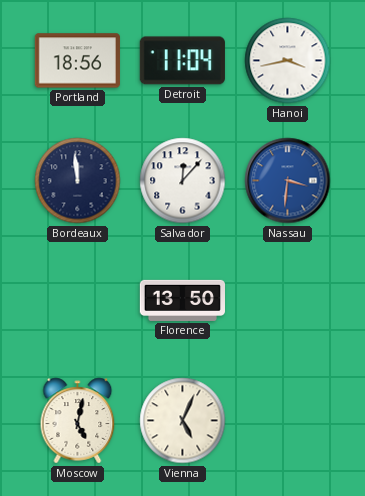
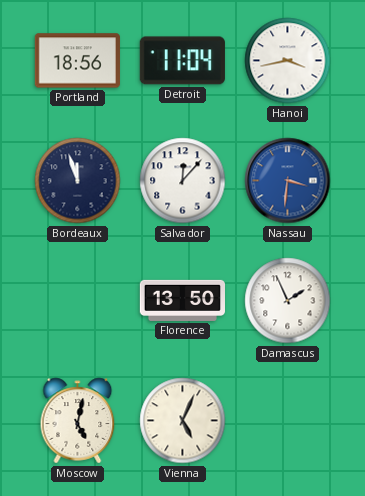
Bordeaux: 11:59 -> 11:57
Damascus: none -> 1:56
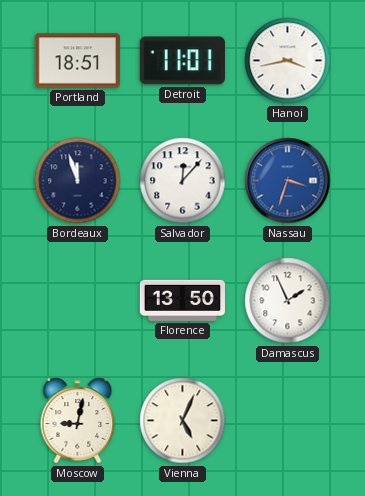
Portland: 18:56 -> 18:51
Detroit: 11:04 -> 11:01
Nassau: 3:31 -> 3:33
Moscow: 5:02 -> 9:02
